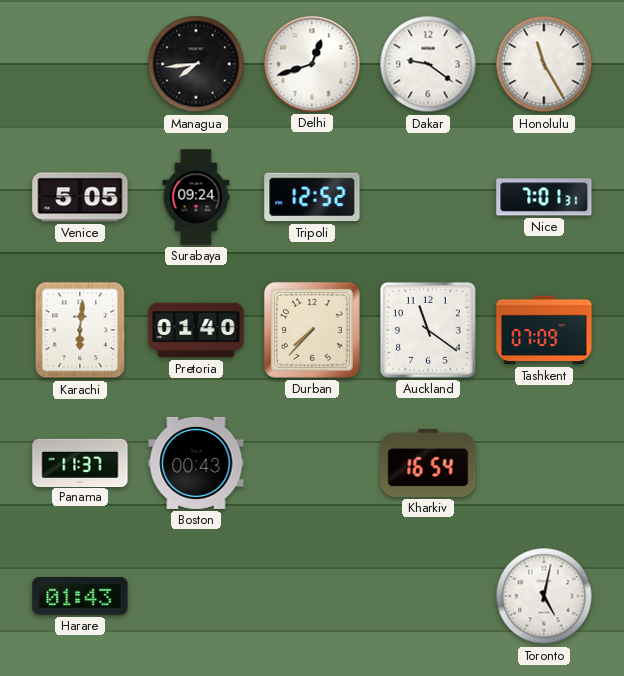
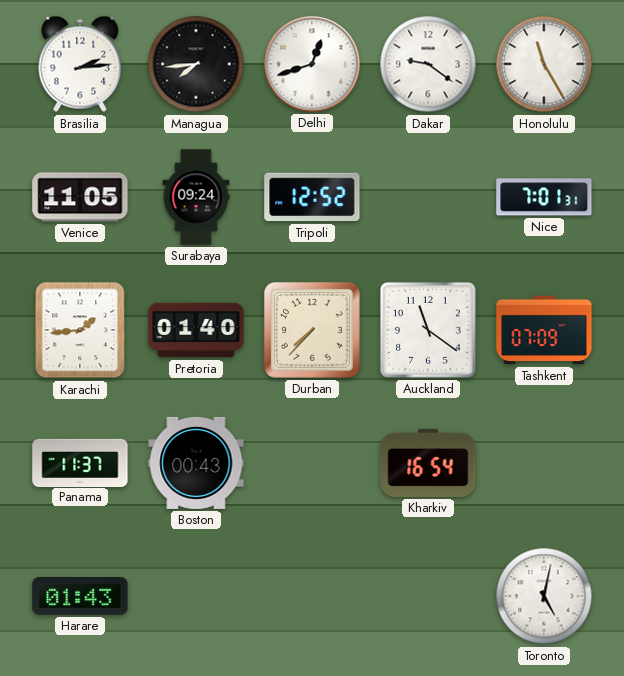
Brasilia: none -> 2:14
Venice: 5:05 -> 11:05
Karachi: 6:01 -> 1:44
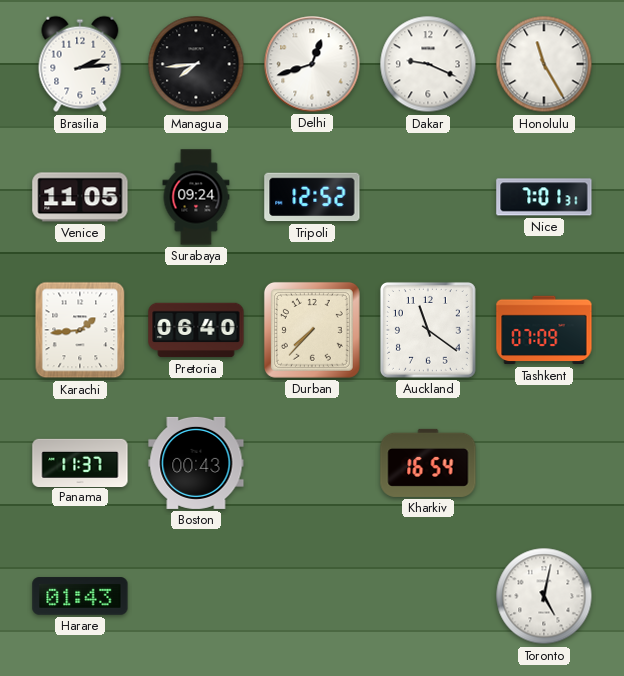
Dakar: 9:21 -> 9:19
Pretoria: 01:40 -> 06:40
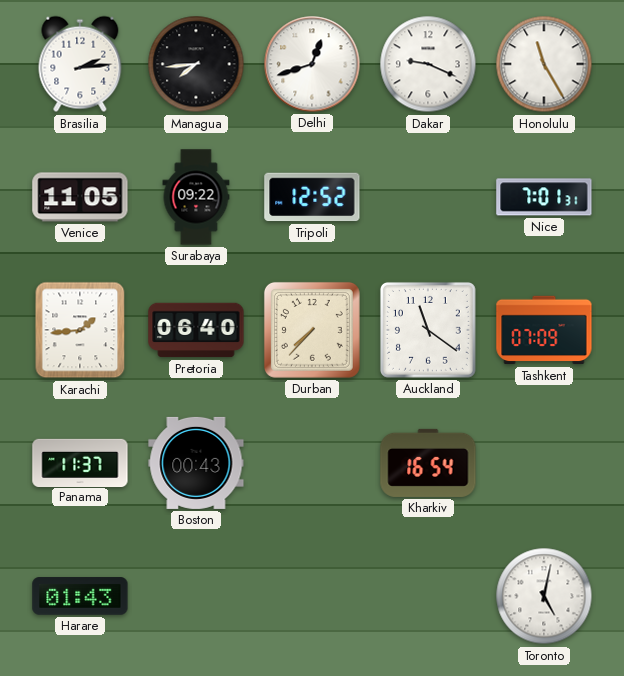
Surabaya: 09:24 -> 09:22
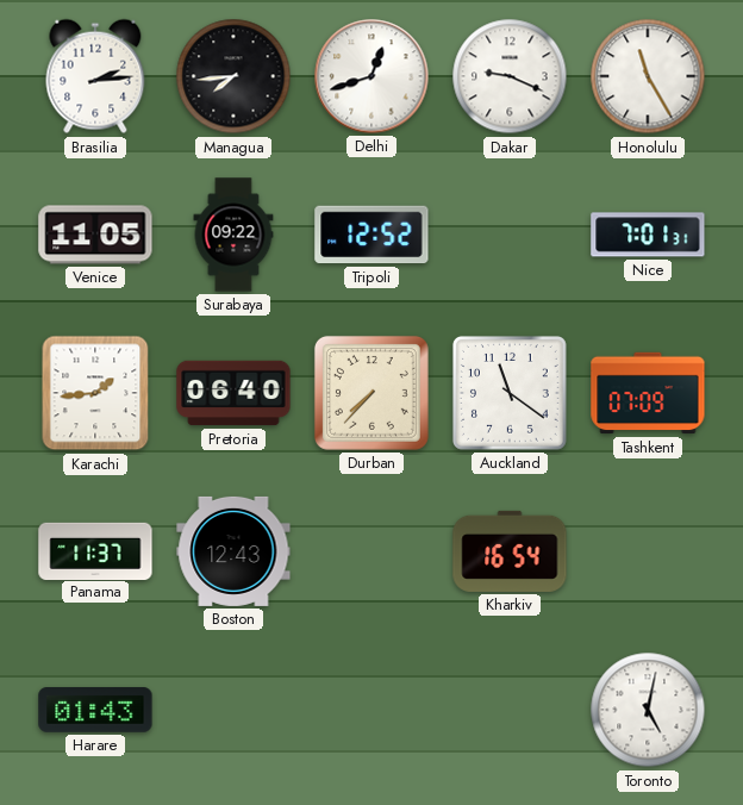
Boston: 00:43 -> 12:43
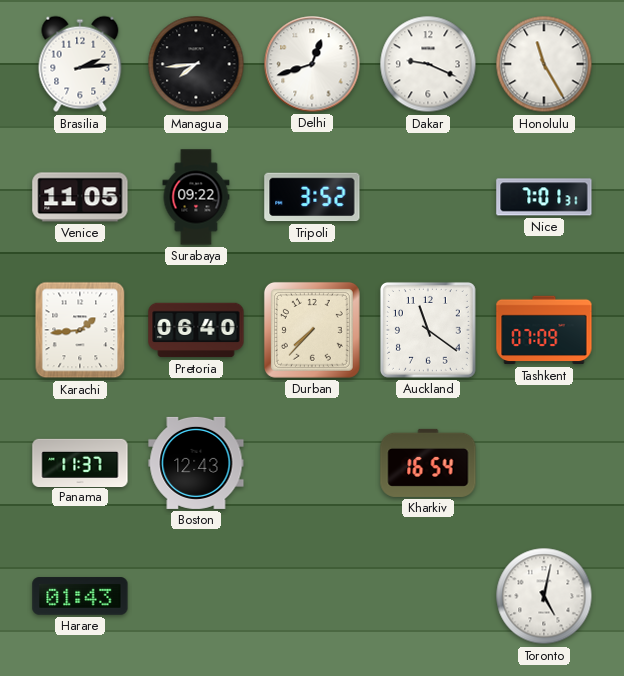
Tripoli: 12:52 -> 3:52
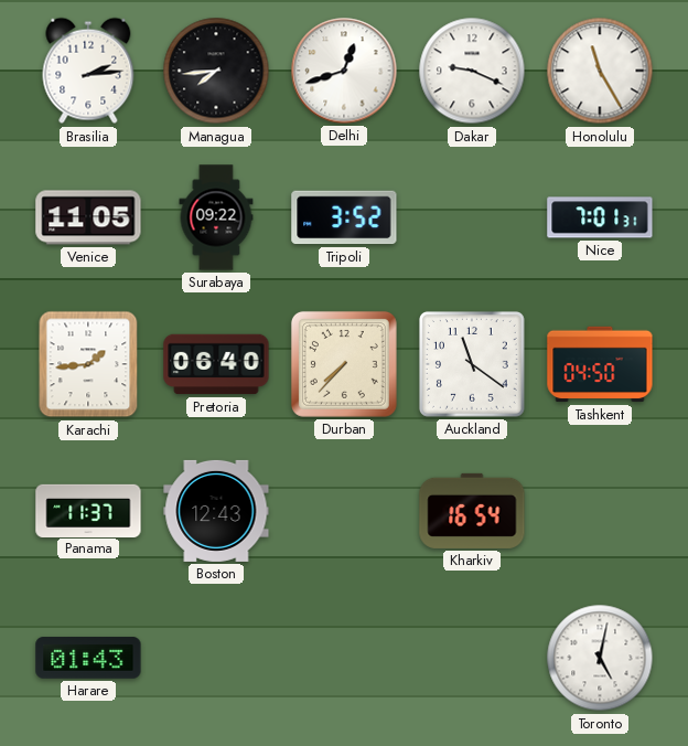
Tashkent: 07:09 -> 04:50
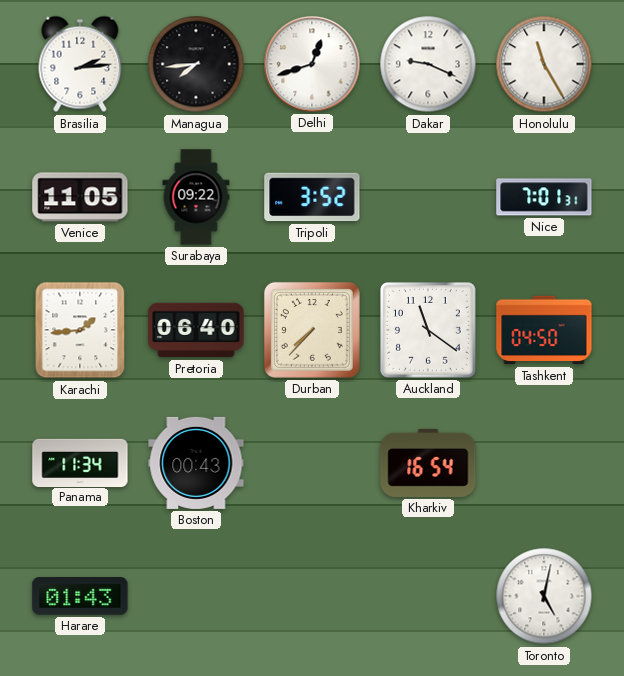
Panama: 11:37 -> 11:34
Boston: 12:43 -> 00:43
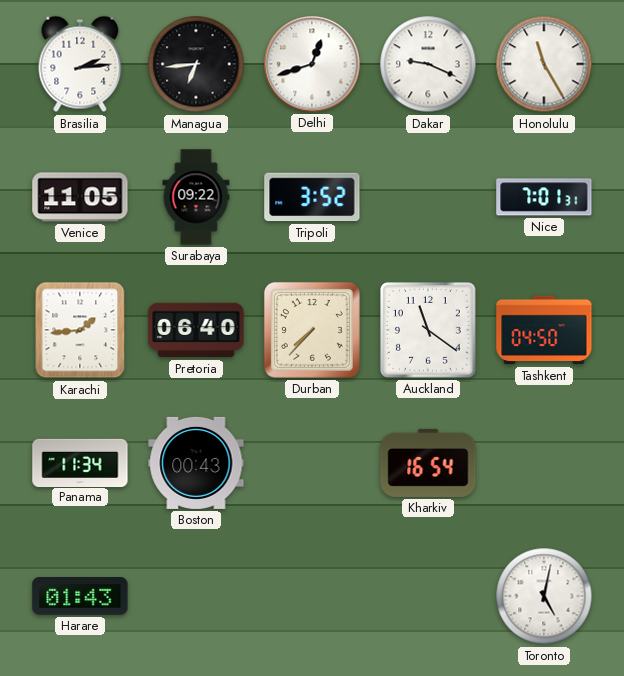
Managua: 7:44 -> 6:44
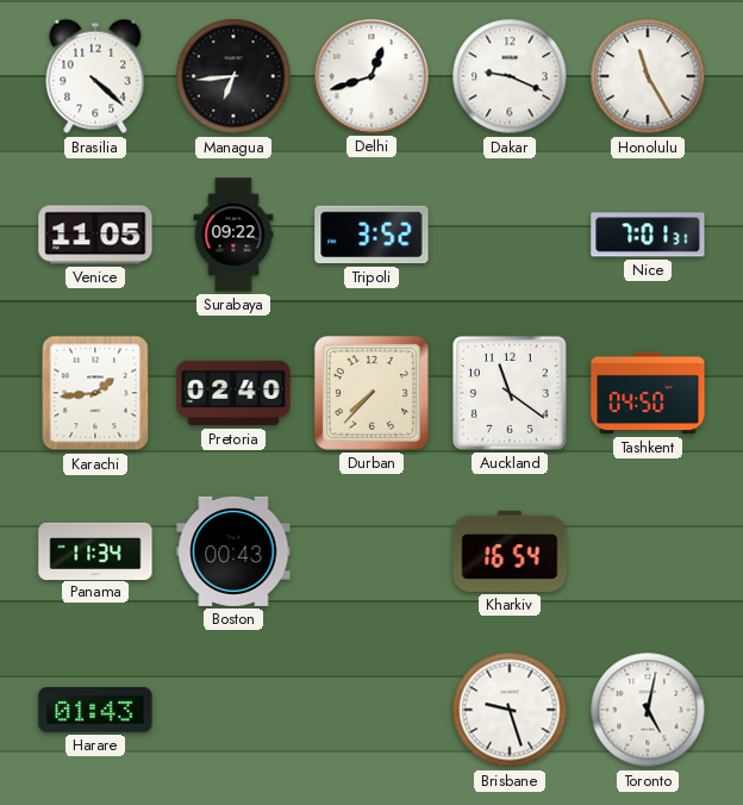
Brasilia: 2:14 -> 4:22
Pretoria: 06:40 -> 02:40
Brisbane: none -> 9:27
